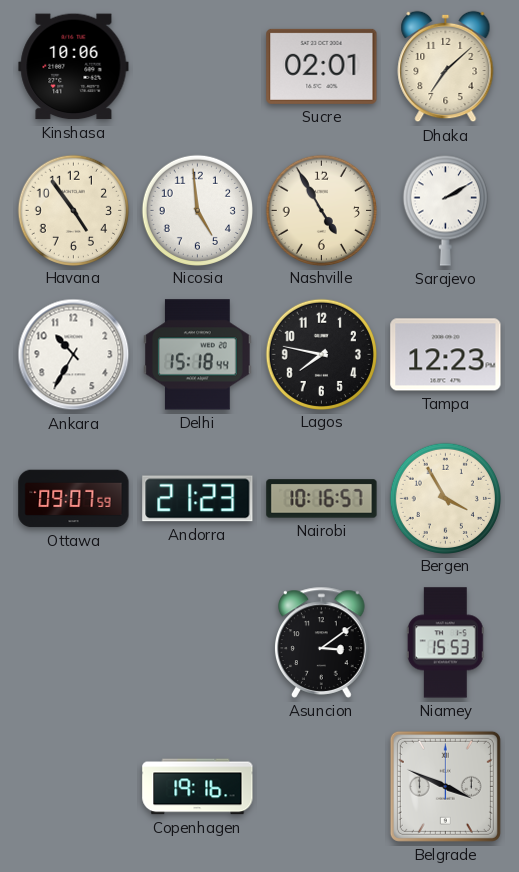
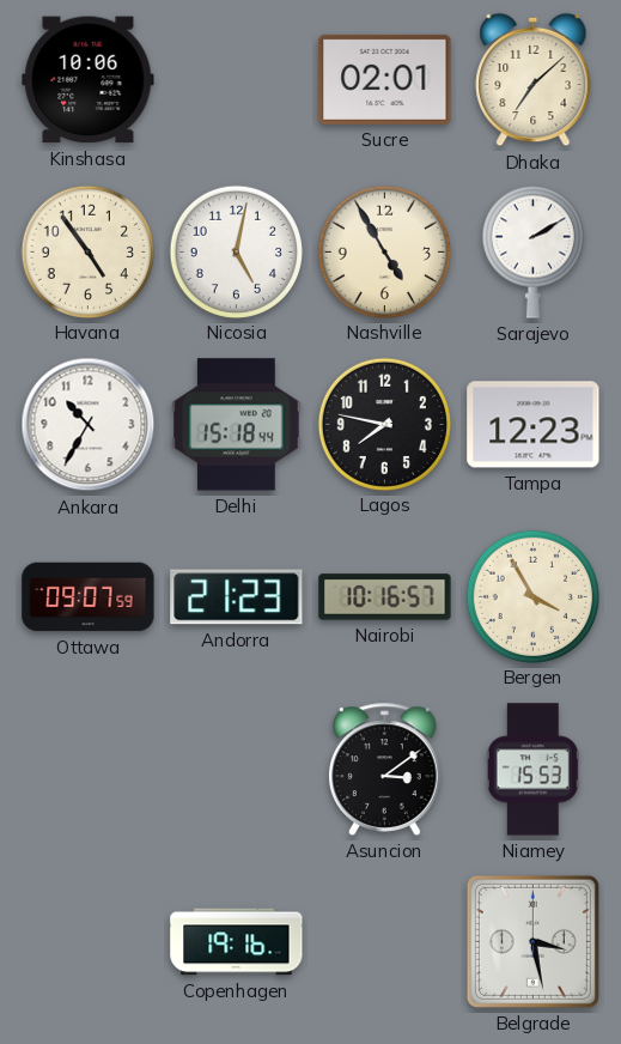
Nicosia: 4:59 -> 5:02
Belgrade: 3:49 -> 3:28
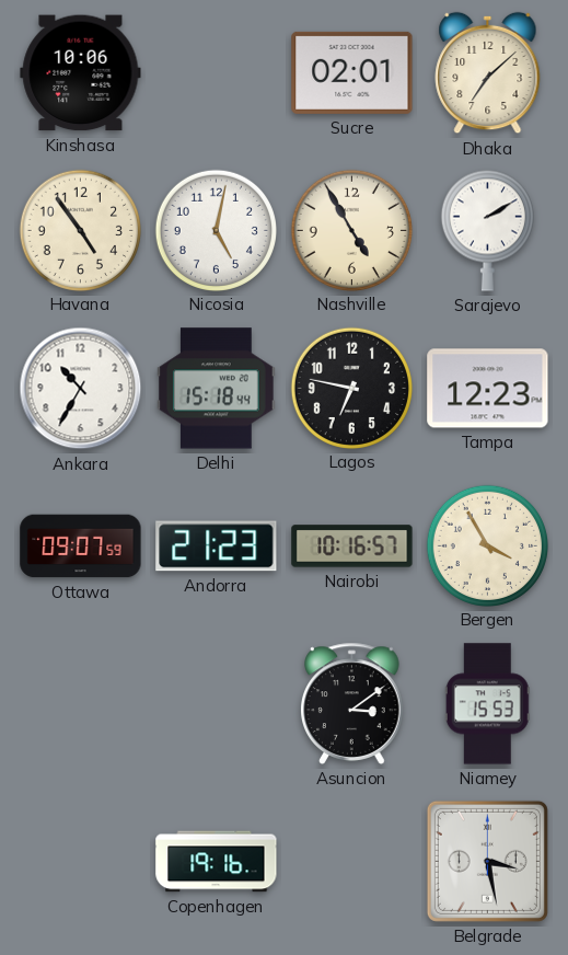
Lagos: 7:47 -> 6:47
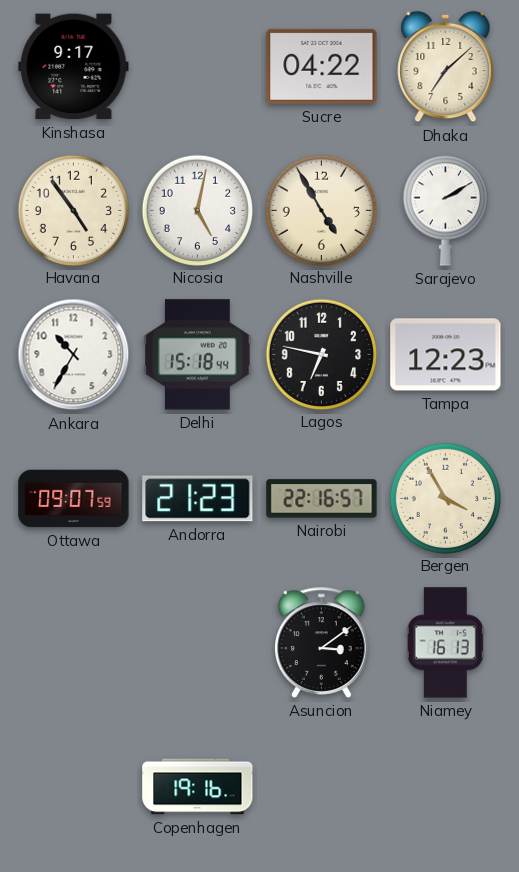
Kinshasa: 10:06 -> 9:17
Sucre: 02:01 -> 04:22
Nairobi: 10:16 -> 22:16
Niamey: 15:53 -> 16:13
Belgrade: 3:28 -> none
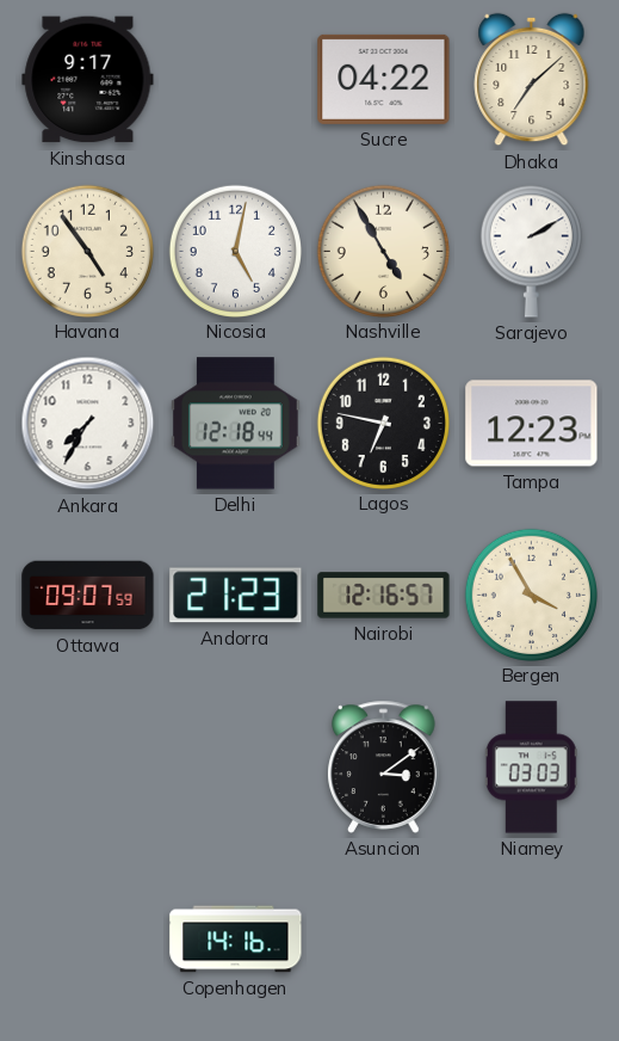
Ankara: 10:35 -> 7:35
Delhi: 15:18 -> 12:18
Nairobi: 22:16 -> 12:16
Niamey: 16:13 -> 03:03
Copenhagen: 19:16 -> 14:16
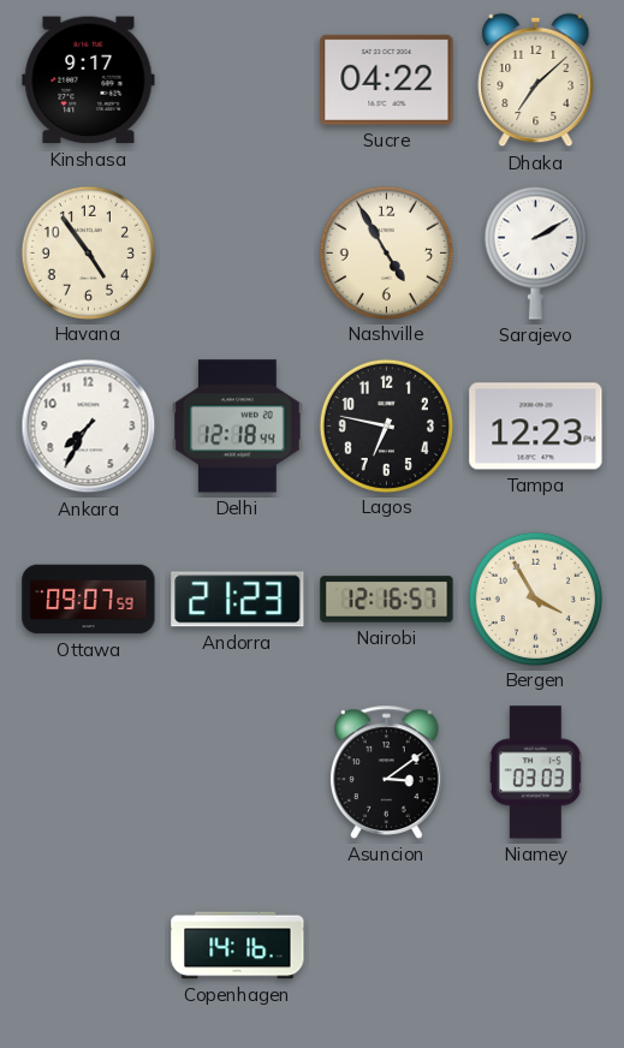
Nicosia: 5:02 -> none
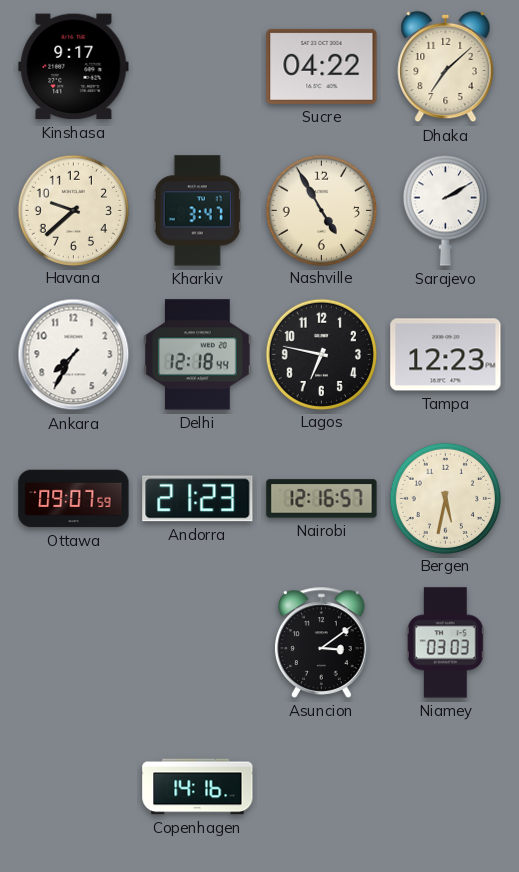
Havana: 4:54 -> 9:38
Kharkiv: none -> 3:47
Bergen: 3:55 -> 5:32
